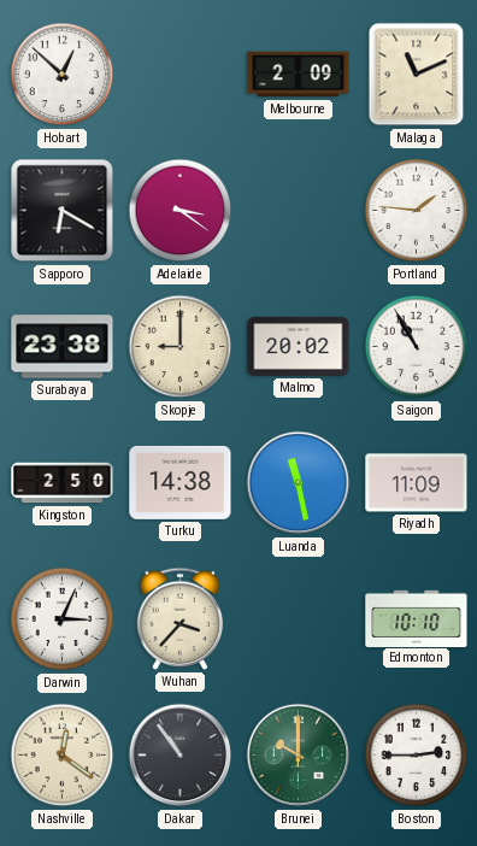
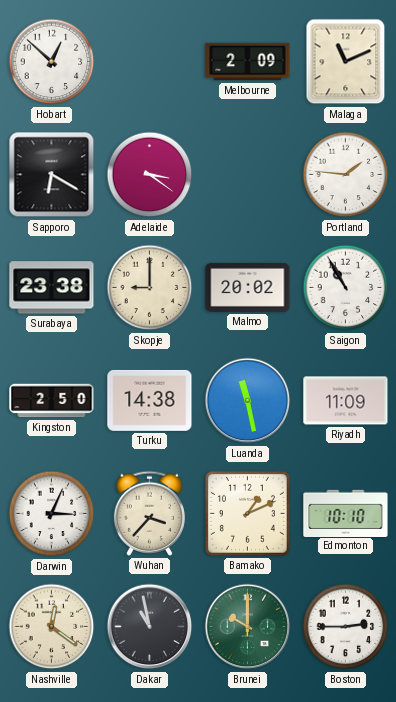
Bamako: none -> 1:11
Dakar: 10:54 -> 10:58
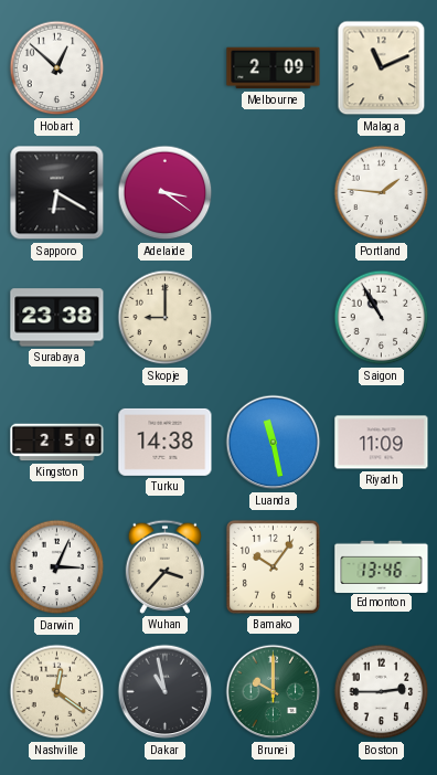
Malmo: 20:02 -> none
Bamako: 1:11 -> 10:06
Edmonton: 10:10 -> 13:46
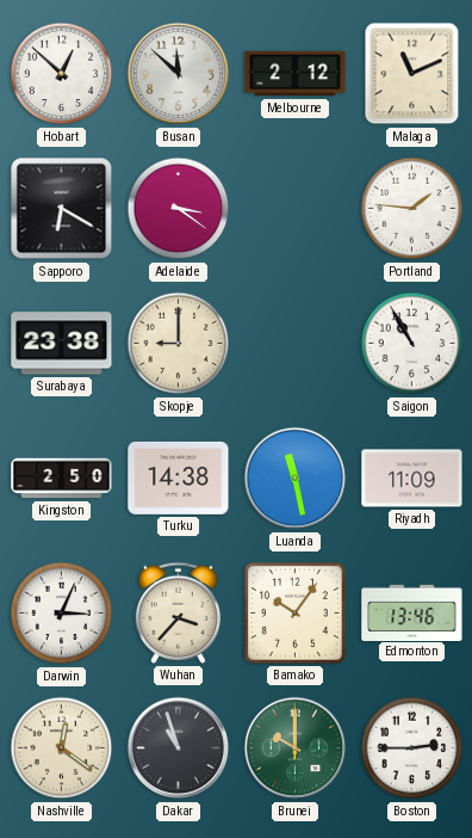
Busan: none -> 11:52
Melbourne: 2:09 -> 2:12
Dakar: 10:58 -> 10:57
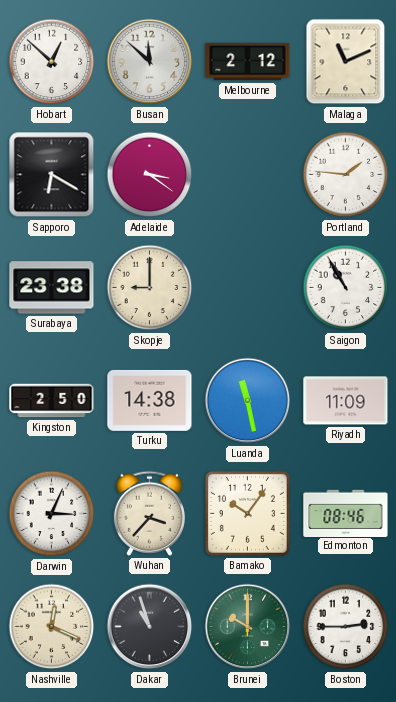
Edmonton: 13:46 -> 08:46
Nashville: 12:21 -> 12:19
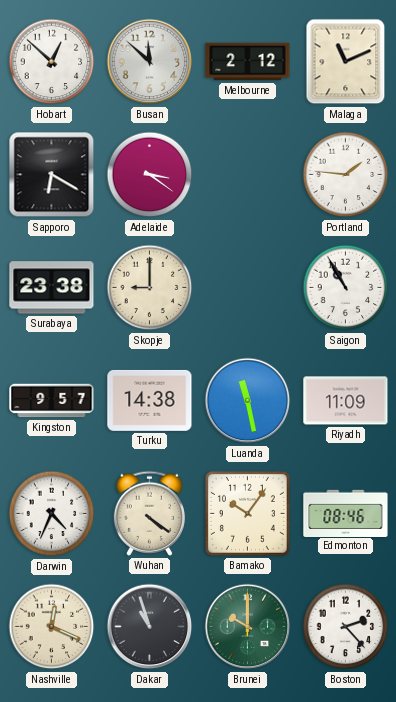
Kingston: 2:50 -> 9:57
Darwin: 3:04 -> 4:34
Wuhan: 3:37 -> 4:21
Boston: 2:45 -> 2:23
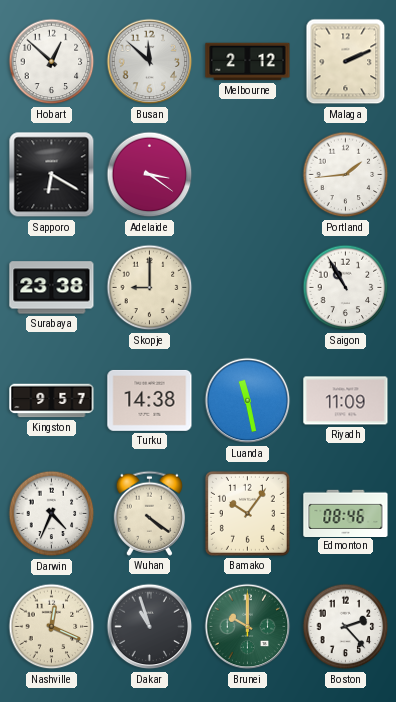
Malaga: 11:11 -> 2:11
Portland: 1:46 -> 1:44
